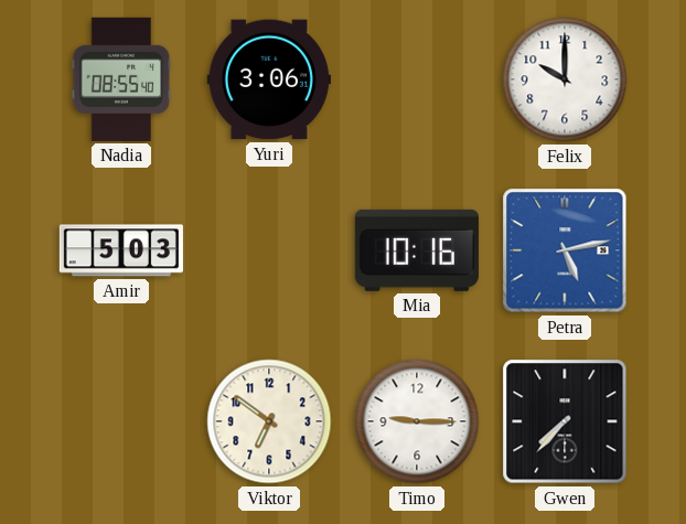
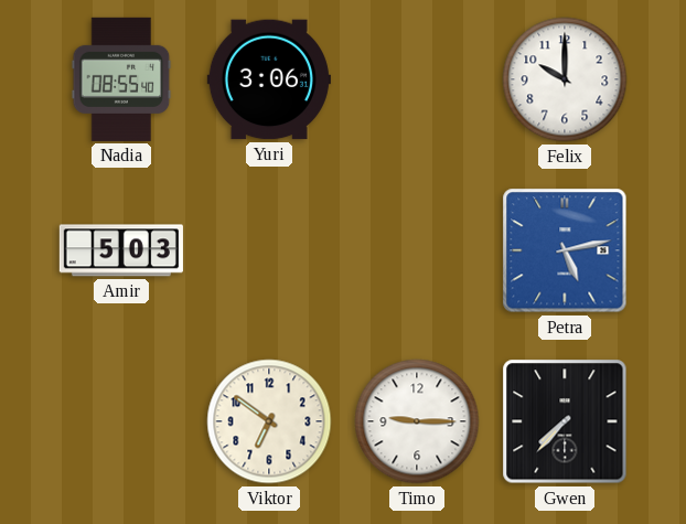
Mia: 10:16 -> none
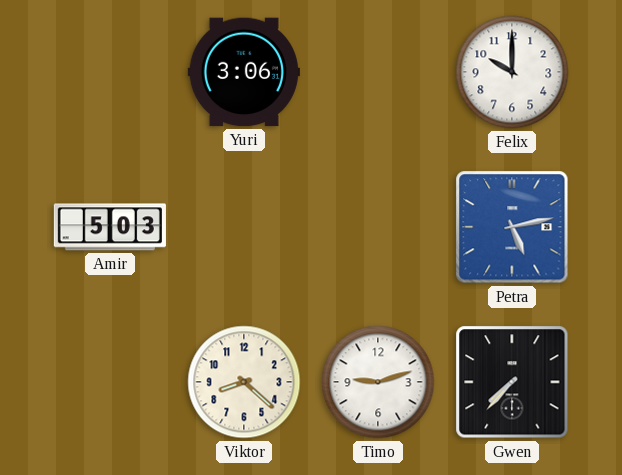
Nadia: 08:55 -> none
Viktor: 6:51 -> 8:22
Timo: 9:15 -> 9:12
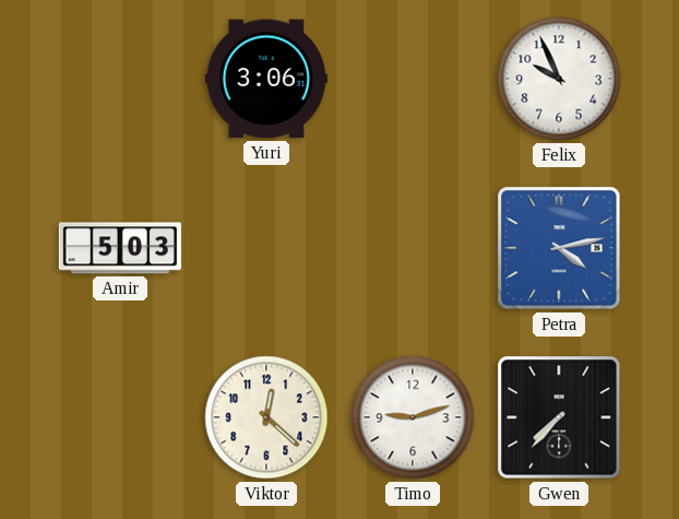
Felix: 10:00 -> 9:56
Petra: 5:13 -> 4:13
Viktor: 8:22 -> 12:22
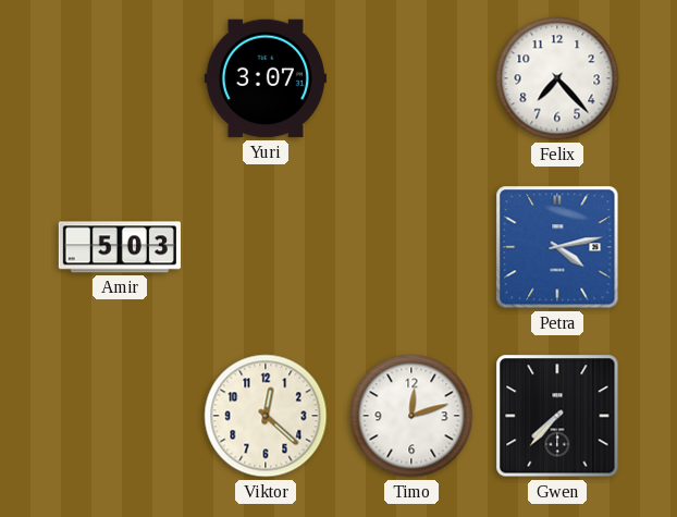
Yuri: 3:06 -> 3:07
Felix: 9:56 -> 7:23
Timo: 9:12 -> 12:12
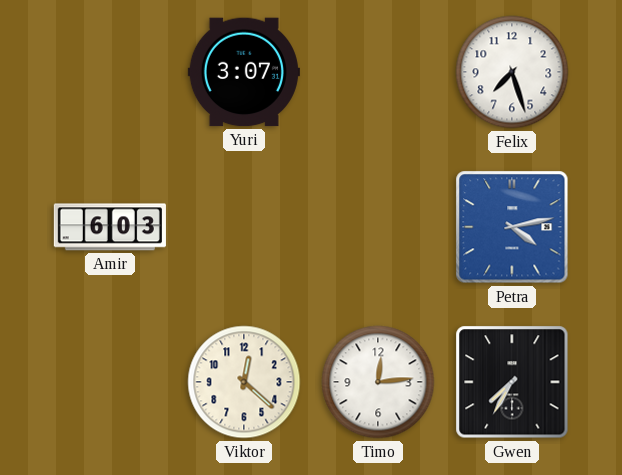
Felix: 7:23 -> 7:27
Amir: 5:03 -> 6:03
Timo: 12:12 -> 12:14
Gwen: 7:37 -> 7:35
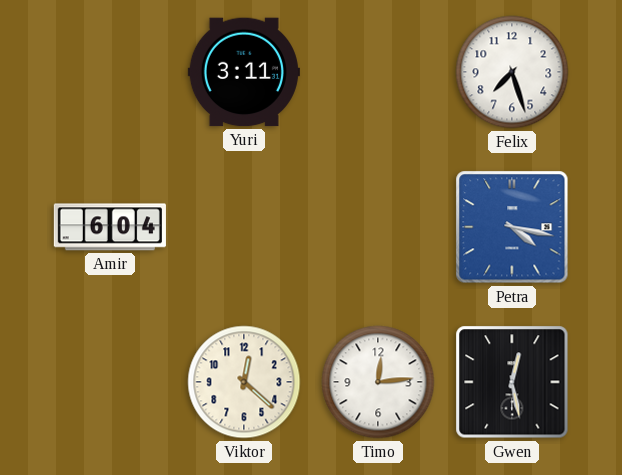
Yuri: 3:07 -> 3:11
Amir: 6:03 -> 6:04
Petra: 4:13 -> 4:17
Gwen: 7:35 -> 12:28
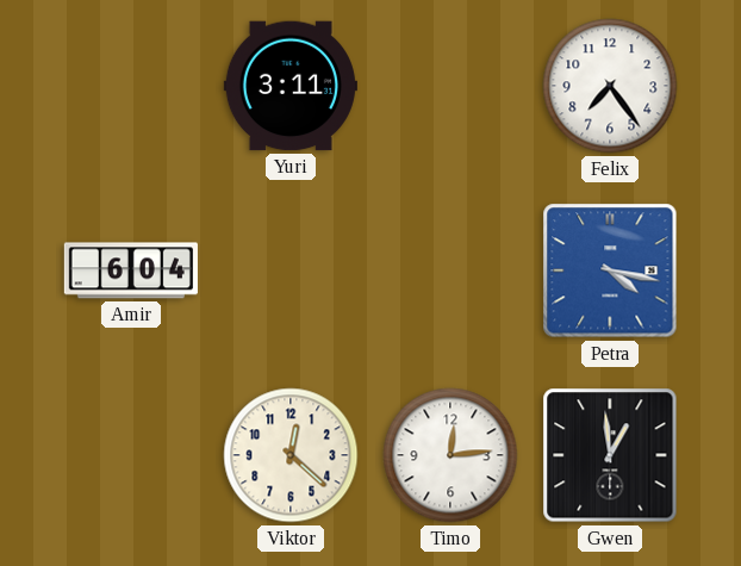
Felix: 7:27 -> 7:24
Gwen: 12:28 -> 12:59
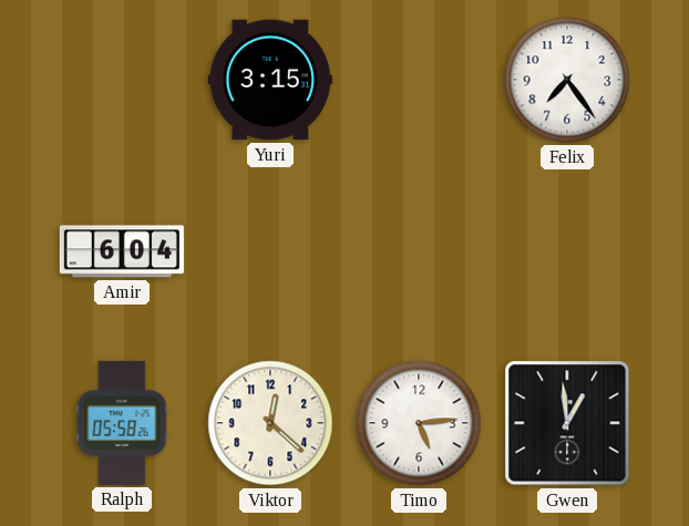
Yuri: 3:11 -> 3:15
Petra: 4:17 -> none
Ralph: none -> 05:58
Timo: 12:14 -> 5:14
